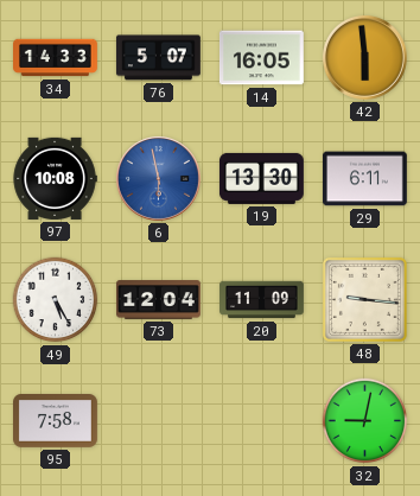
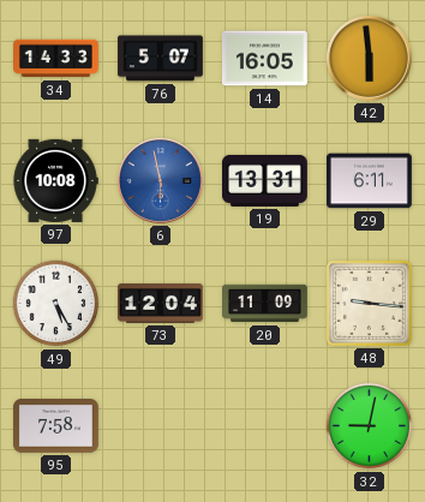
19: 13:30 -> 13:31
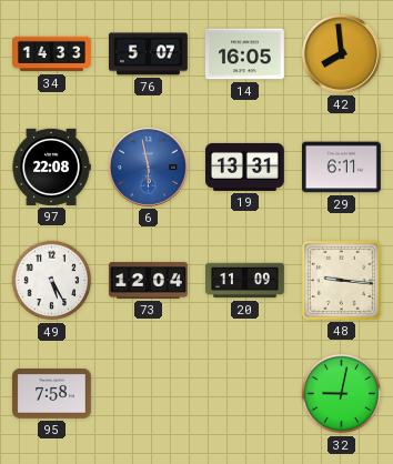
42: 5:59 -> 7:59
97: 10:08 -> 22:08
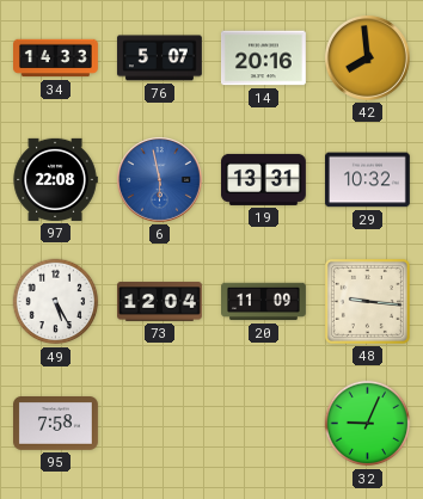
14: 16:05 -> 20:16
29: 6:11 -> 10:32
32: 9:02 -> 9:04
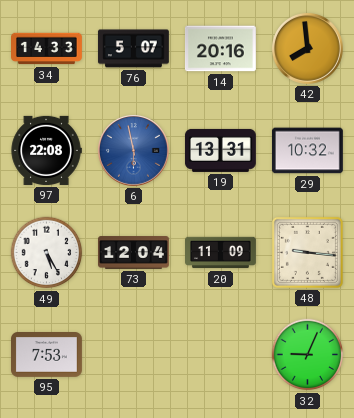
95: 7:58 -> 7:53
